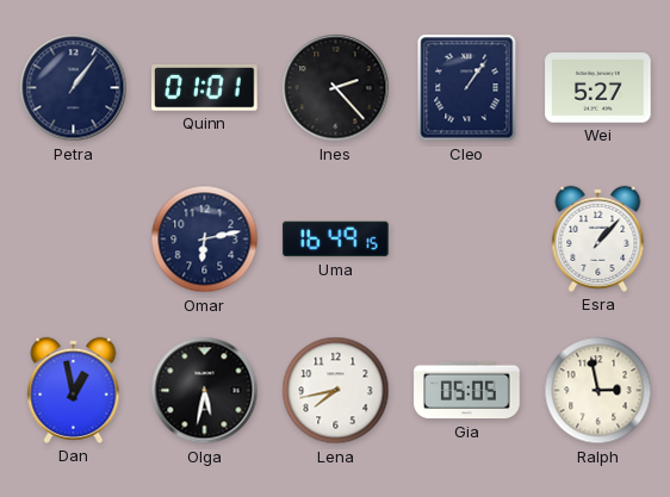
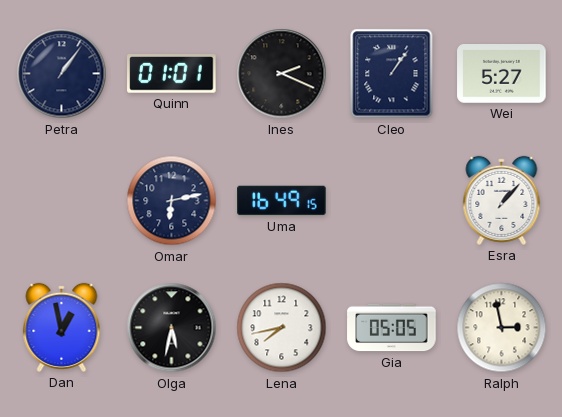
Ines: 2:23 -> 2:19
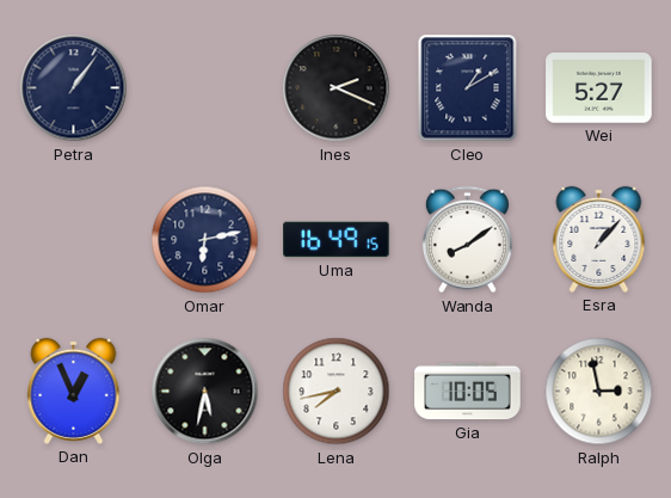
Quinn: 01:01 -> none
Cleo: 1:06 -> 1:10
Wanda: none -> 8:09
Dan: 12:58 -> 12:56
Gia: 05:05 -> 10:05
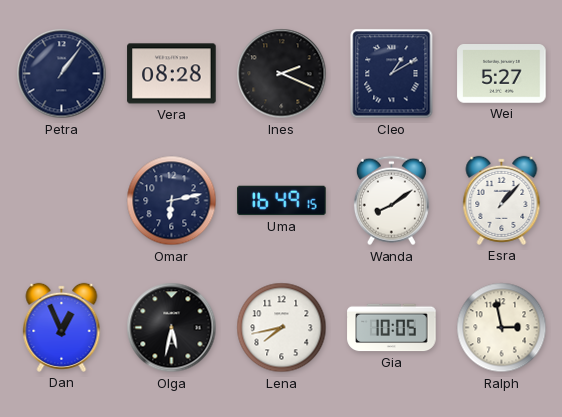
Vera: none -> 08:28
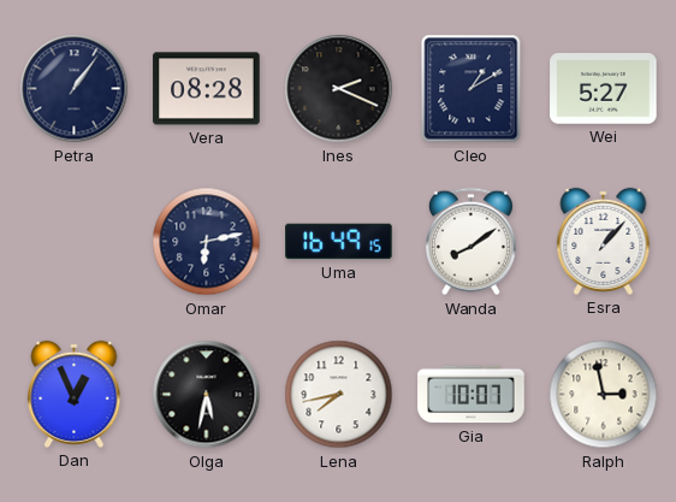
Gia: 10:05 -> 10:07
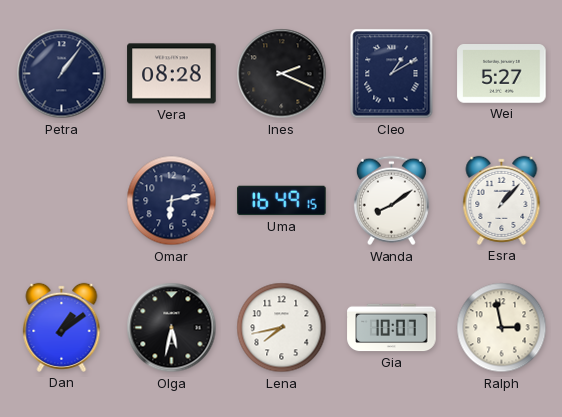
Dan: 12:56 -> 1:09
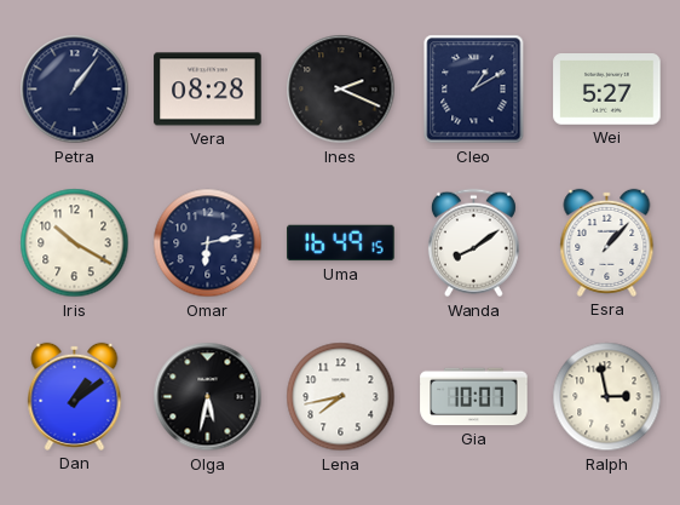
Iris: none -> 10:20
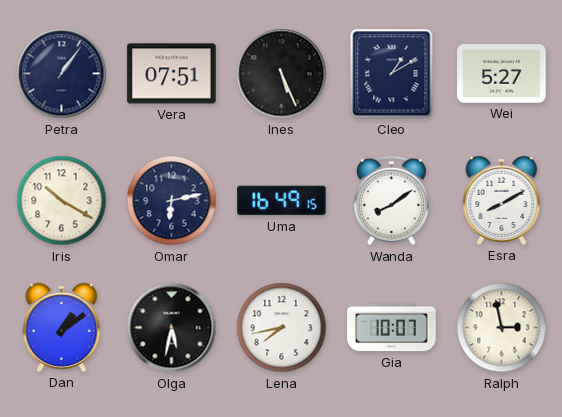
Vera: 08:28 -> 07:51
Ines: 2:19 -> 5:26
Esra: 1:07 -> 8:10
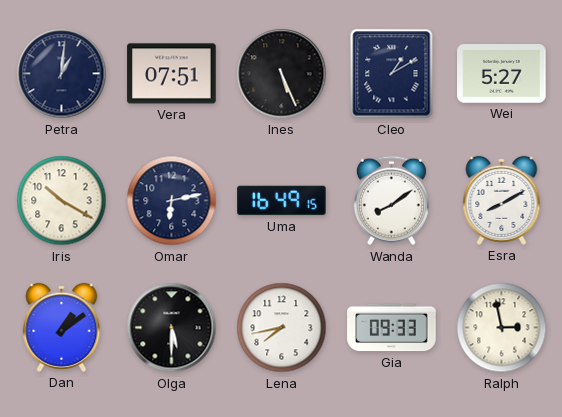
Petra: 1:06 -> 1:01
Olga: 5:32 -> 5:30
Gia: 10:07 -> 09:33
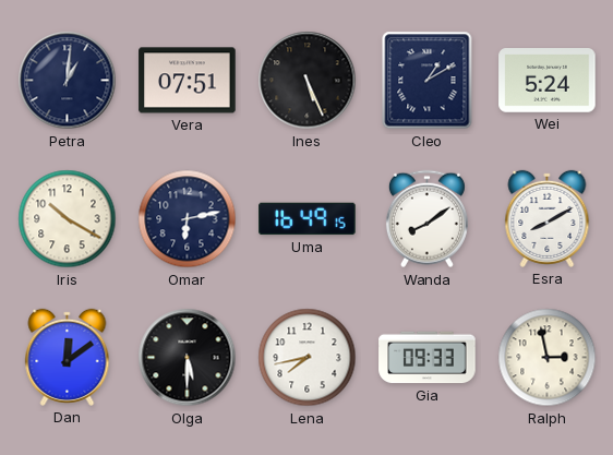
Wei: 5:27 -> 5:24
Dan: 1:09 -> 12:09
